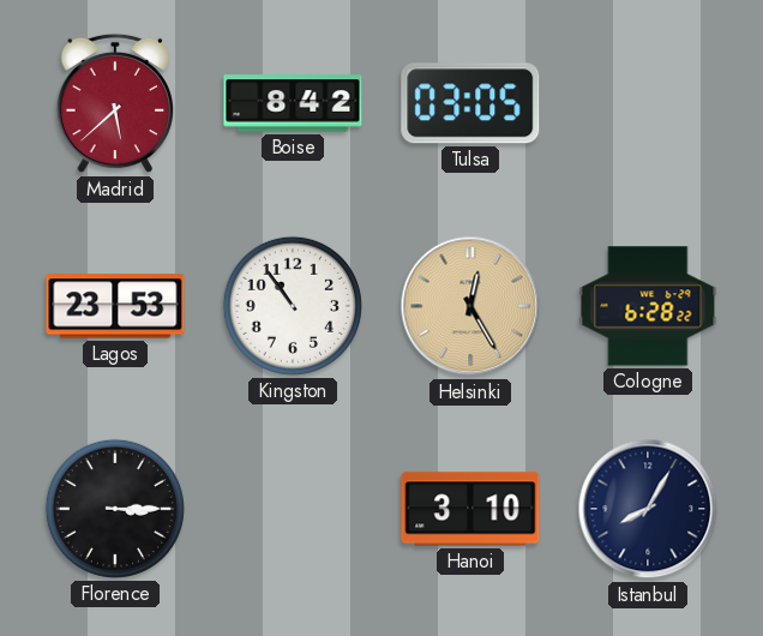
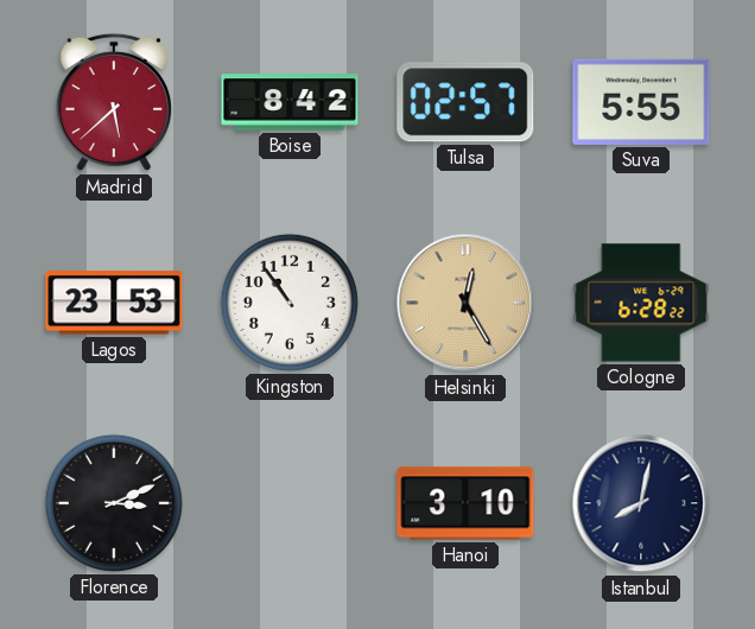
Tulsa: 03:05 -> 02:57
Suva: none -> 5:55
Florence: 3:15 -> 3:11
Istanbul: 8:05 -> 8:02
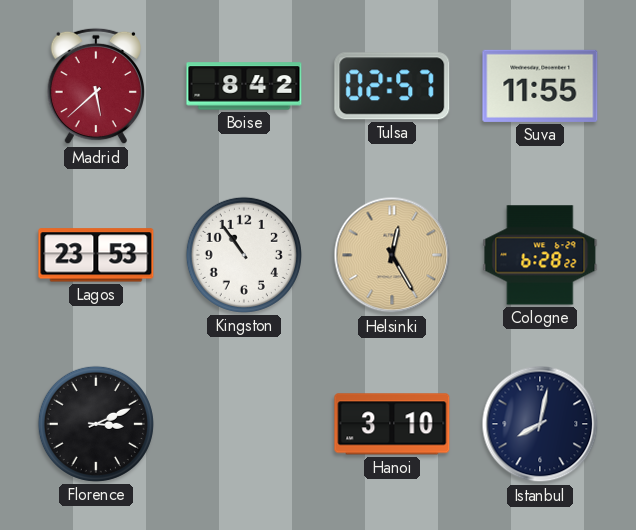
Suva: 5:55 -> 11:55
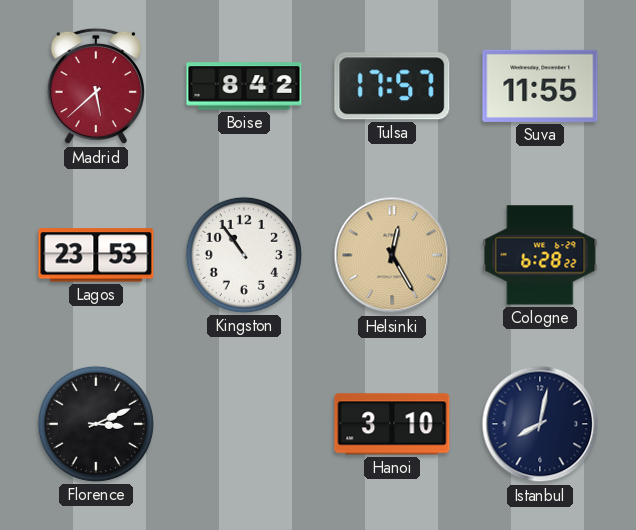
Tulsa: 02:57 -> 17:57
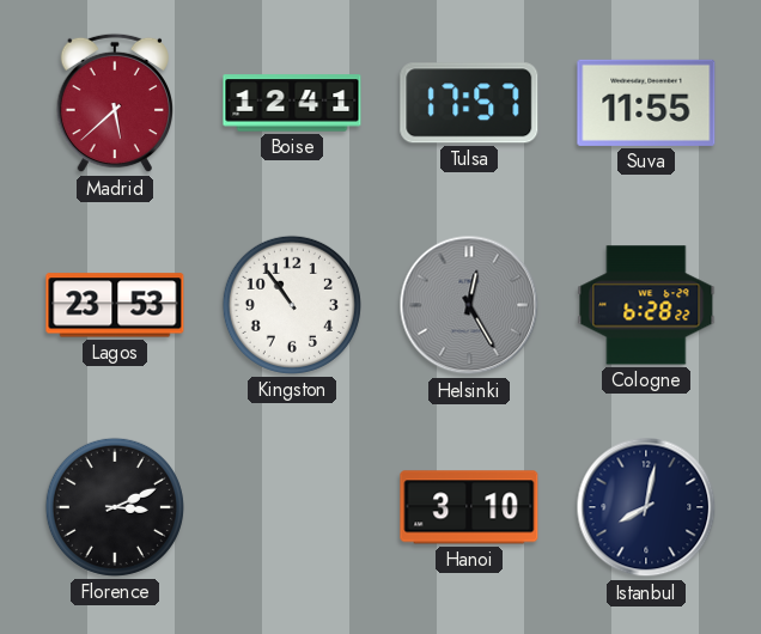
Boise: 8:42 -> 12:41
Helsinki dial: champagne -> grey
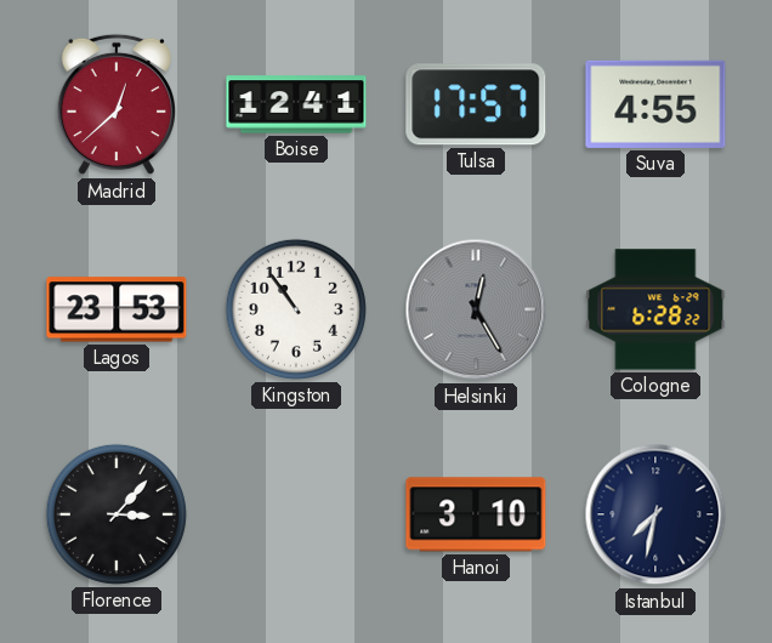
Madrid: 5:38 -> 12:38
Suva: 11:55 -> 4:55
Florence: 3:11 -> 3:07
Istanbul: 8:02 -> 7:32
